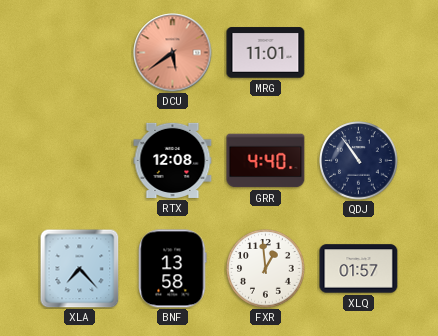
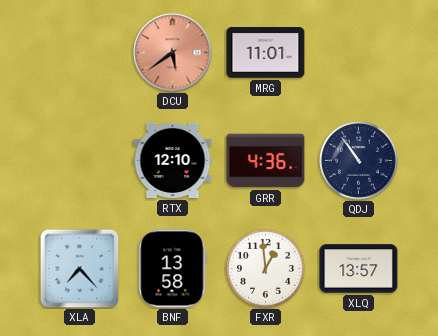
RTX: 12:08 -> 12:10
GRR: 4:40 -> 4:36
XLQ: 01:57 -> 13:57
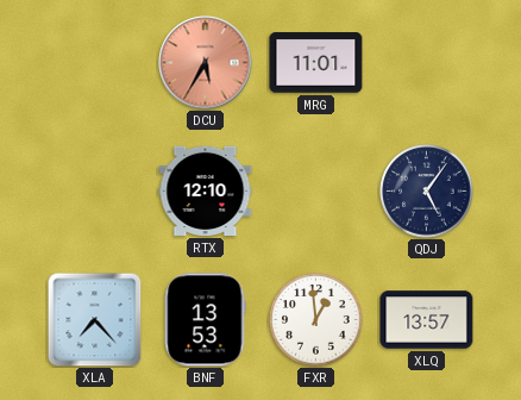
DCU: 5:39 -> 5:35
GRR: 4:36 -> none
QDJ: 10:54 -> 5:06
BNF: 13:58 -> 13:53
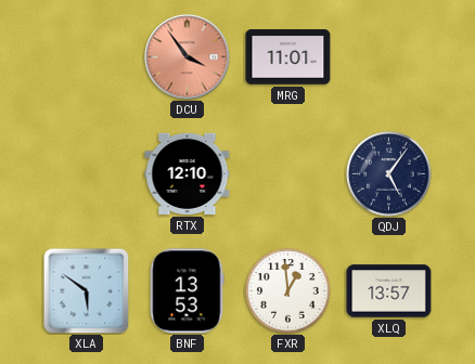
DCU: 5:35 -> 3:54
XLA: 7:23 -> 5:51
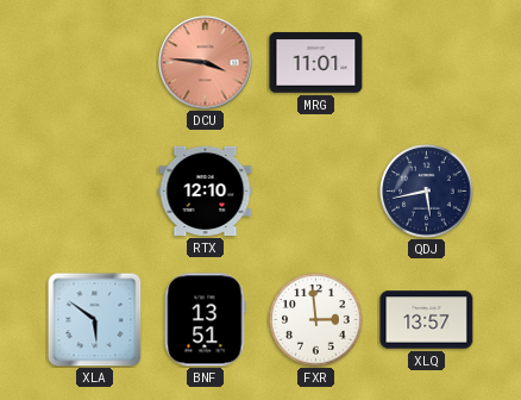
DCU: 3:54 -> 3:46
QDJ: 5:06 -> 5:43
BNF: 13:53 -> 13:51
FXR: 12:59 -> 2:59
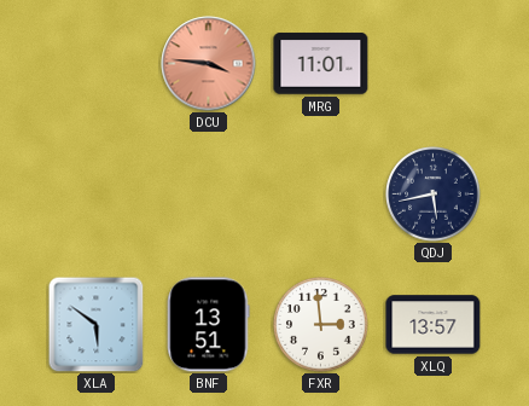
RTX: 12:10 -> none
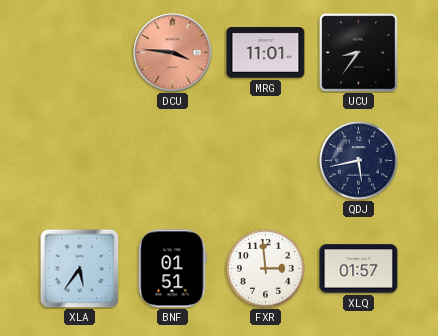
UCU: none -> 8:36
XLA: 5:51 -> 5:36
BNF: 13:51 -> 01:51
XLQ: 13:57 -> 01:57
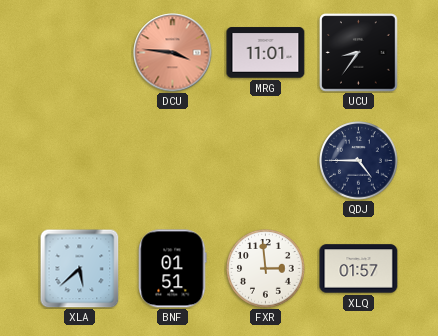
QDJ: 5:43 -> 4:45
XLA: 5:36 -> 5:38
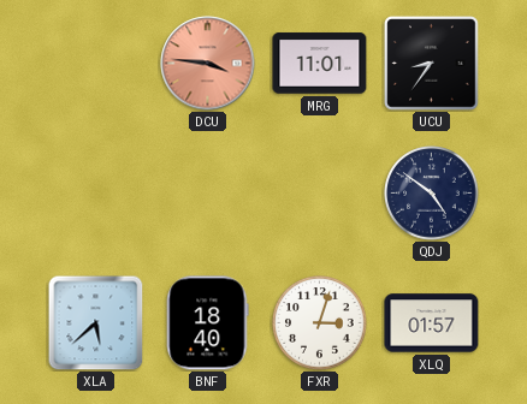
QDJ: 4:45 -> 4:51
BNF: 01:51 -> 18:40
FXR: 2:59 -> 3:03
